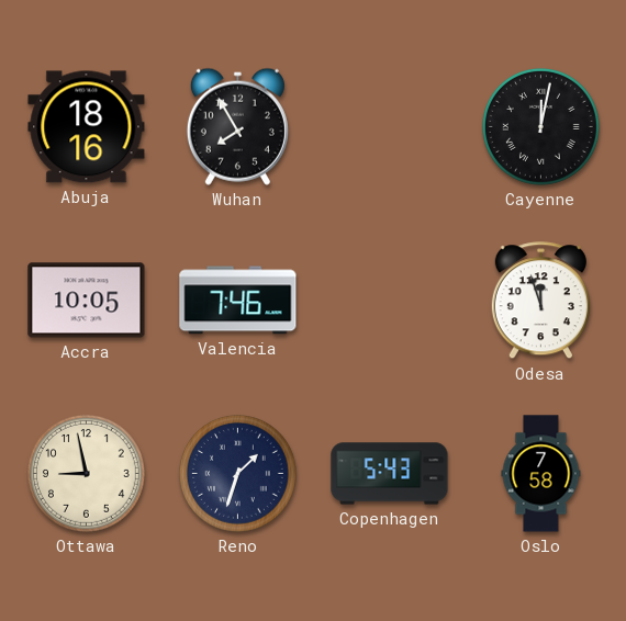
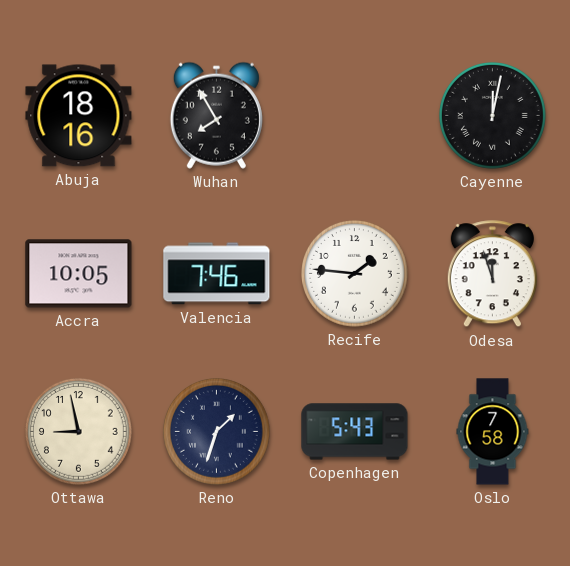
Recife: none -> 1:46
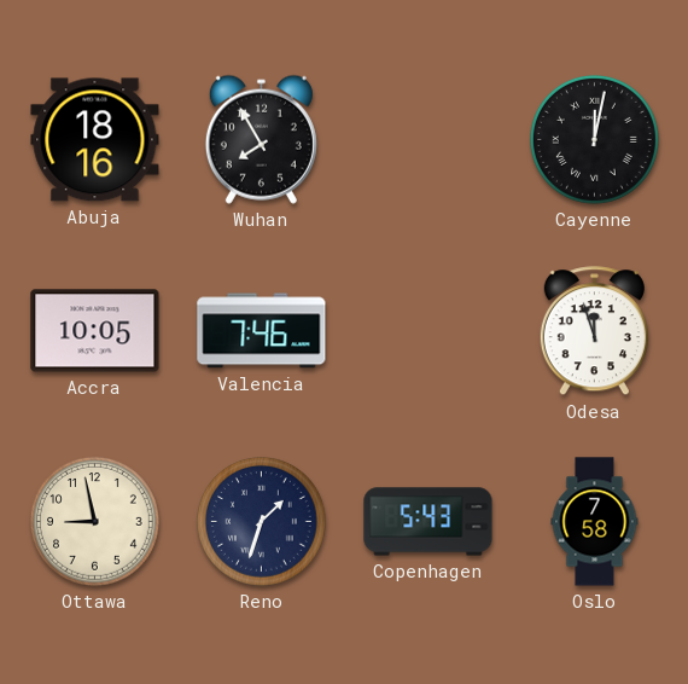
Recife: 1:46 -> none
